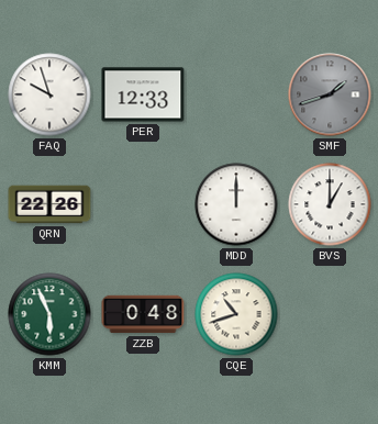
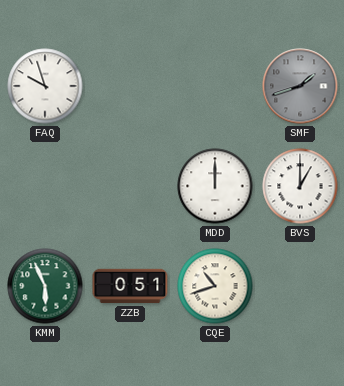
PER: 12:33 -> none
QRN: 22:26 -> none
ZZB: 0:48 -> 0:51
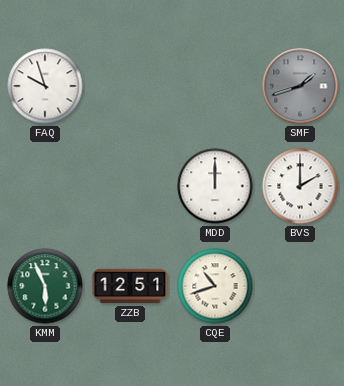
BVS: 1:00 -> 2:00
ZZB: 0:51 -> 12:51
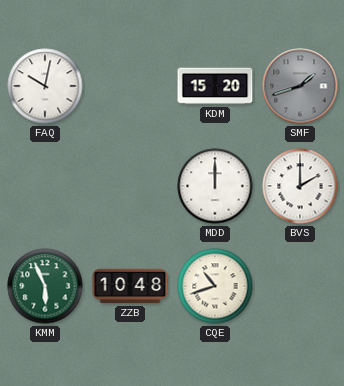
FAQ: 9:57 -> 10:02
KDM: none -> 15:20
ZZB: 12:51 -> 10:48
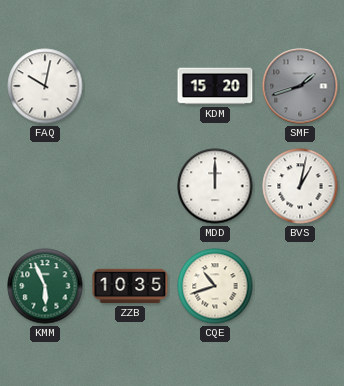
BVS: 2:00 -> 1:02
ZZB: 10:48 -> 10:35
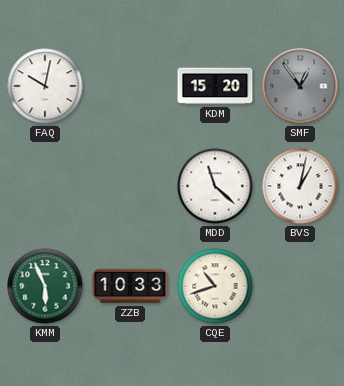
SMF: 1:42 -> 12:54
MDD: 12:00 -> 11:22
ZZB: 10:35 -> 10:33
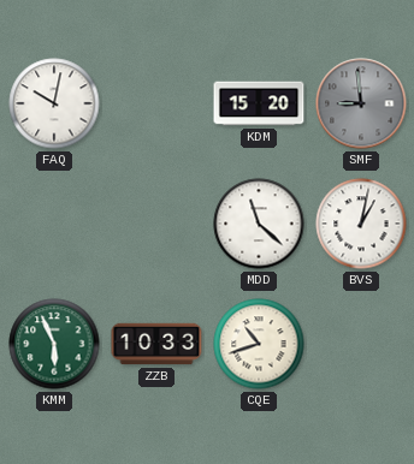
SMF: 12:54 -> 8:59
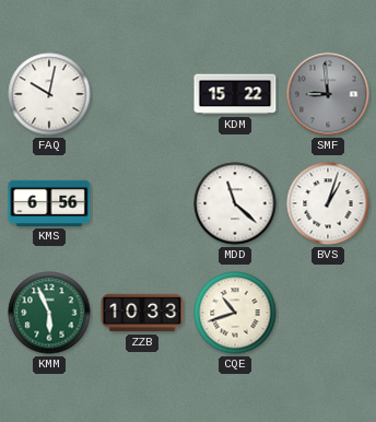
KDM: 15:20 -> 15:22
KMS: none -> 6:56
BVS: 1:02 -> 1:03
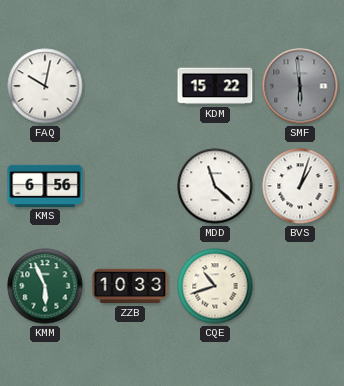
SMF: 8:59 -> 5:59
